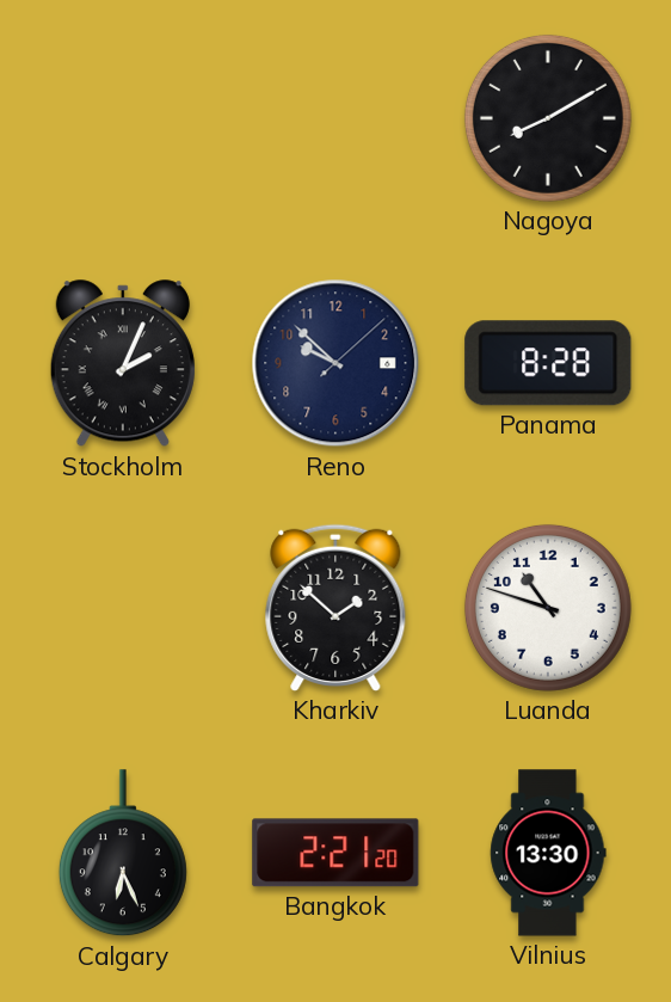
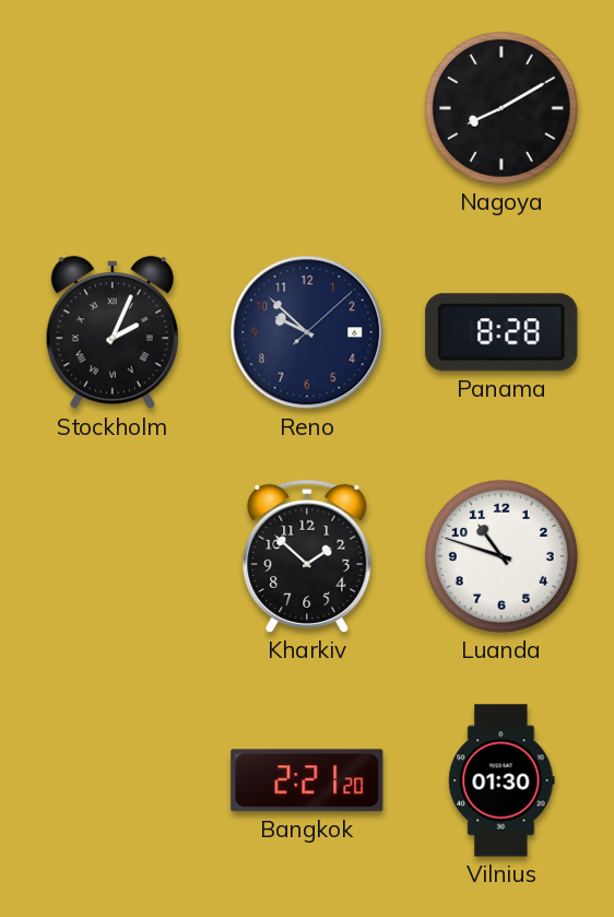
Calgary: 6:26 -> none
Vilnius: 13:30 -> 01:30
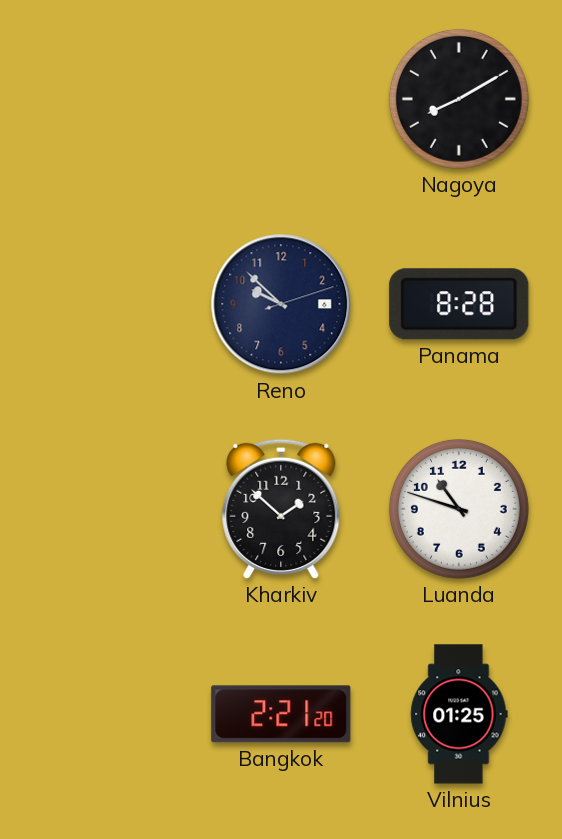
Stockholm: 2:04 -> none
Reno: 9:52:08 -> 9:52:12
Vilnius: 01:30 -> 01:25
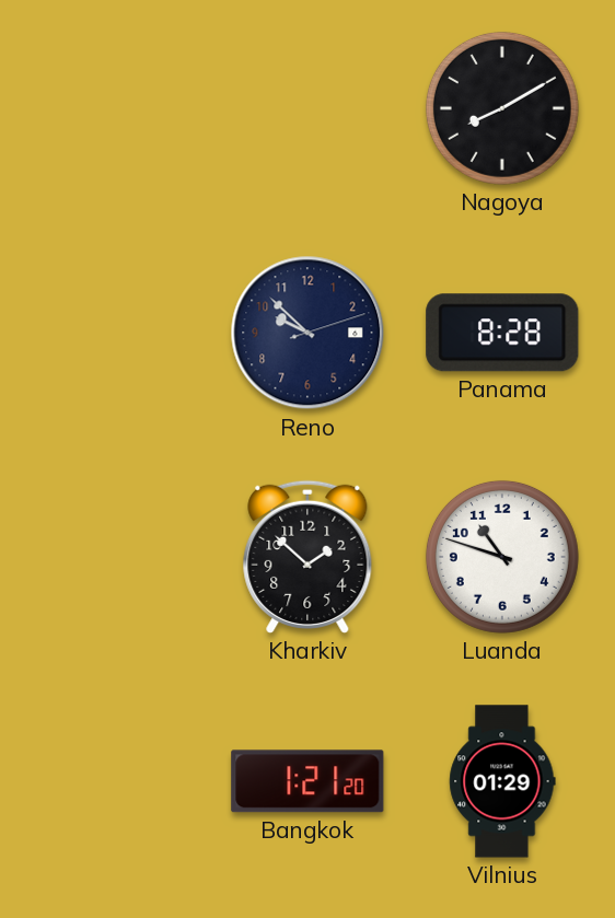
Bangkok: 2:21 -> 1:21
Vilnius: 01:25 -> 01:29
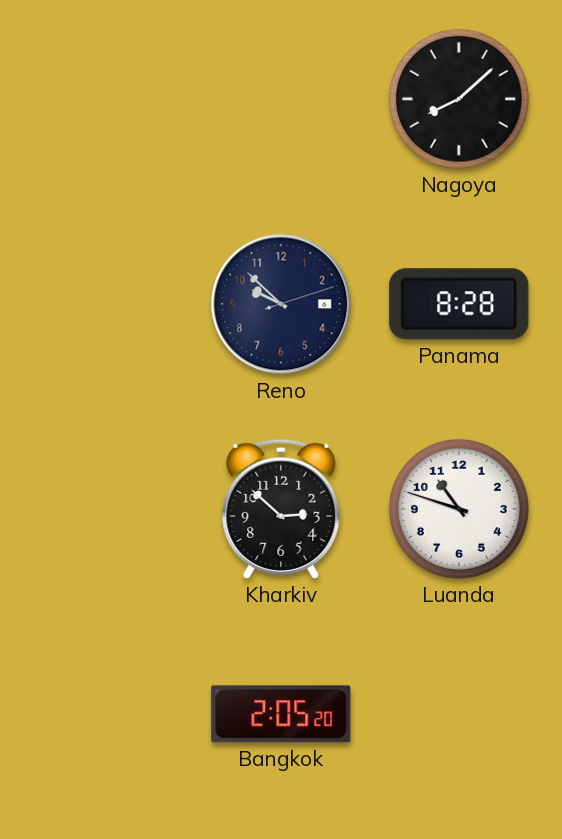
Nagoya: 8:10 -> 8:08
Kharkiv: 1:52 -> 2:52
Bangkok: 1:21 -> 2:05
Vilnius: 01:29 -> none
